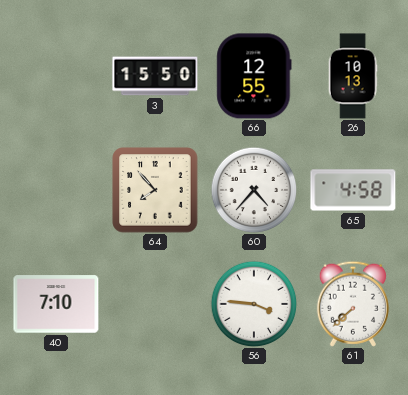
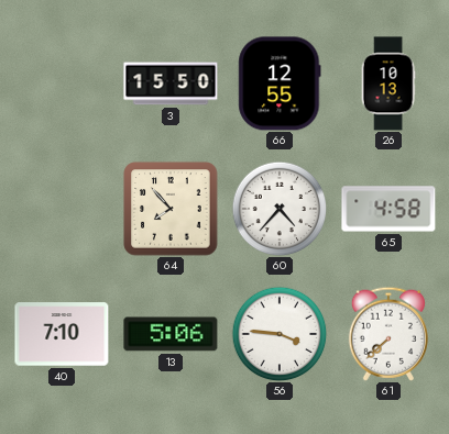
13: none -> 5:06
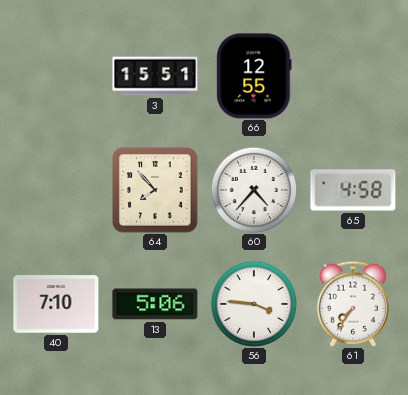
3: 15:50 -> 15:51
26: 10:13 -> none
61: 7:38 -> 7:36
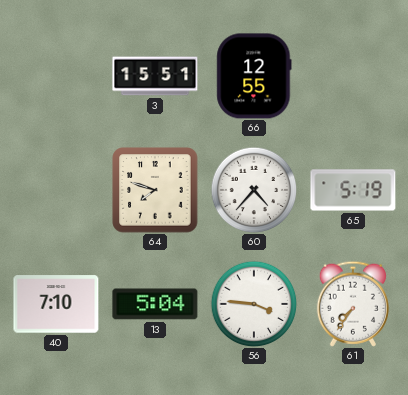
64: 7:53 -> 7:48
65: 4:58 -> 5:19
13: 5:06 -> 5:04
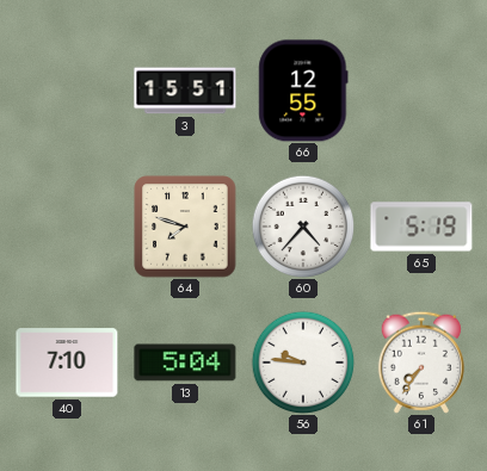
56: 3:46 -> 9:46
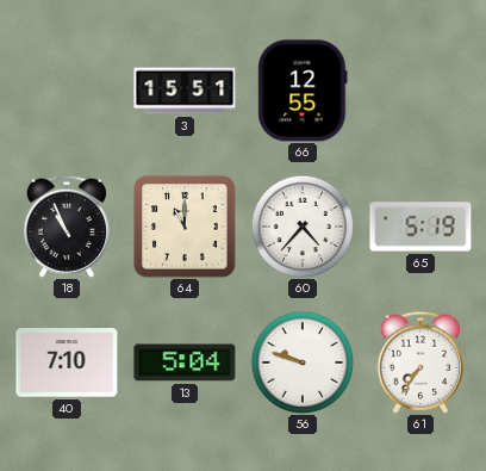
18: none -> 10:56
64: 7:48 -> 11:00
56: 9:46 -> 9:48
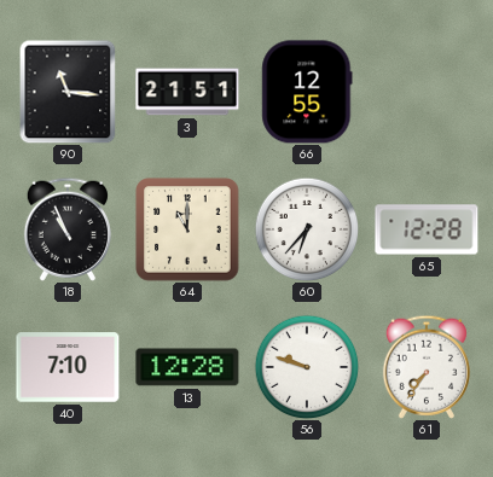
90: none -> 11:16
3: 15:51 -> 21:51
60: 4:37 -> 6:37
65: 5:19 -> 12:28
13: 5:04 -> 12:28
